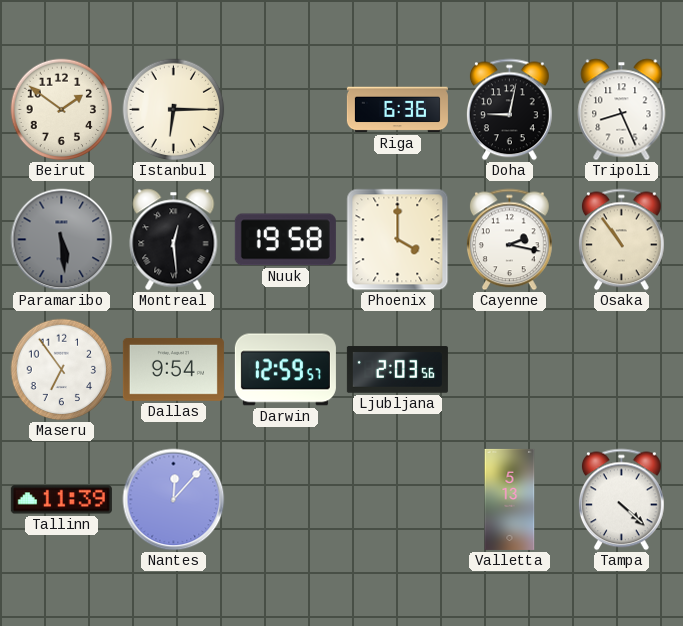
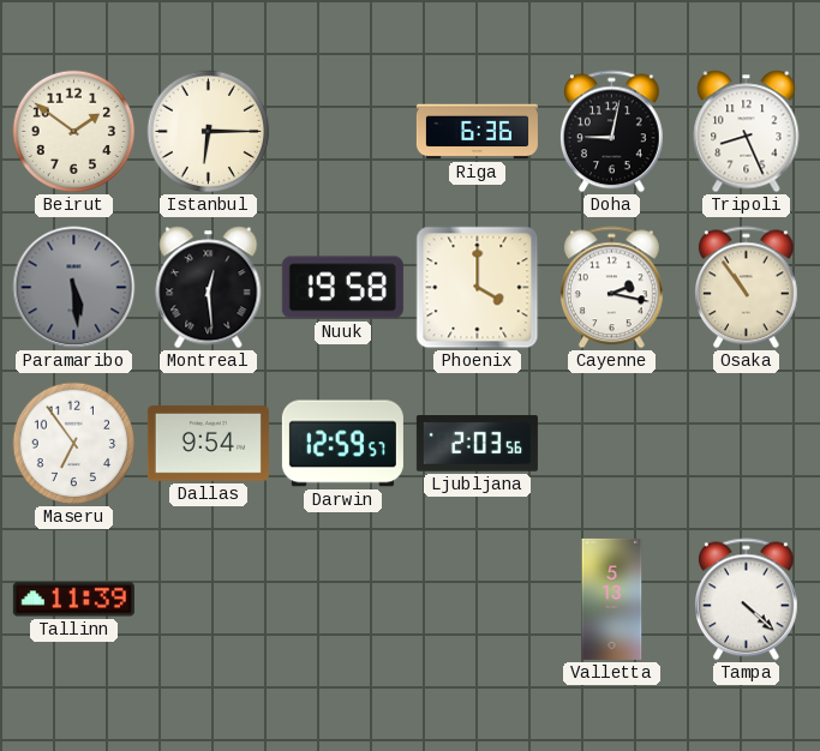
Nantes: 12:07 -> none
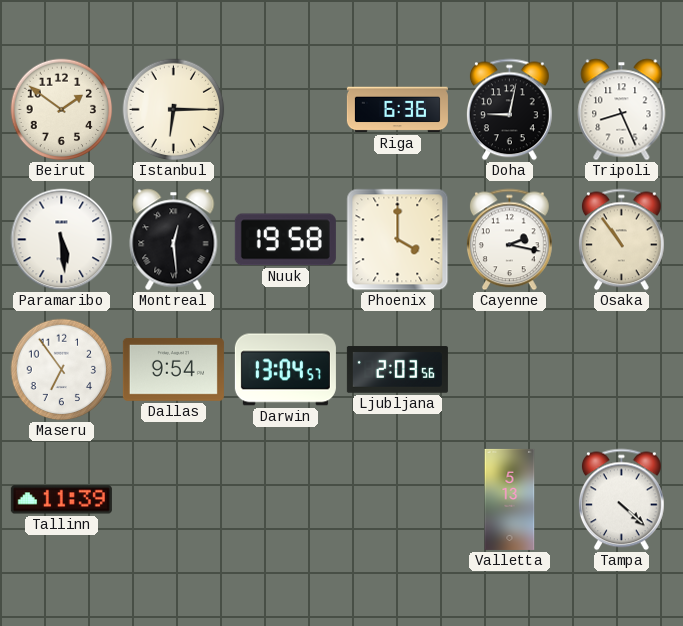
Paramaribo dial: grey -> white
Darwin: 12:59 -> 13:04
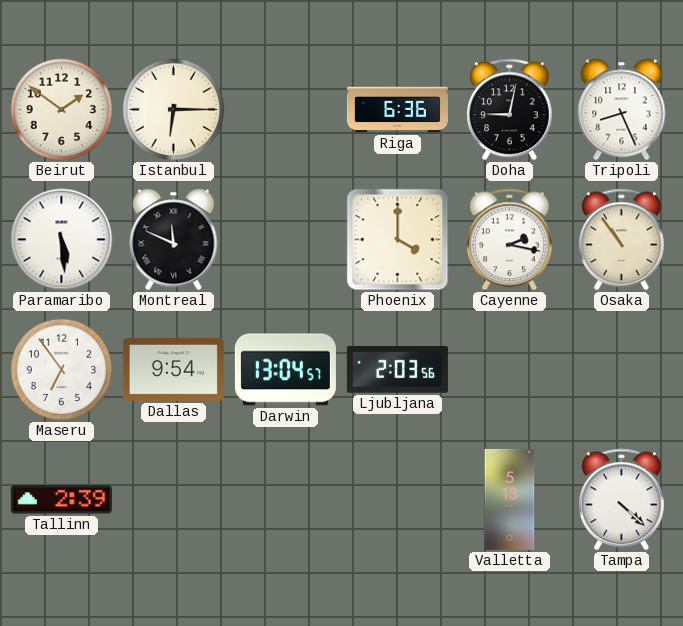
Montreal: 12:29 -> 11:49
Nuuk: 19:58 -> none
Tallinn: 11:39 -> 2:39
